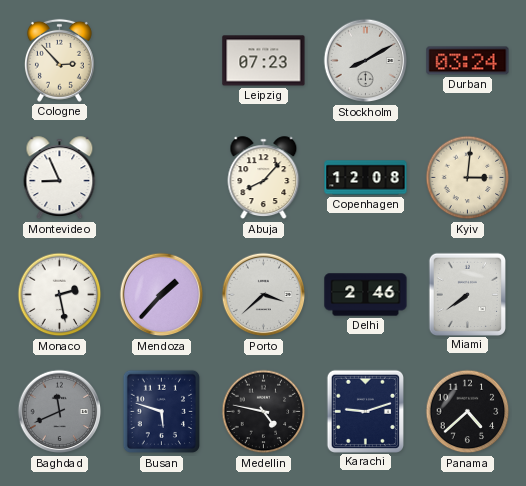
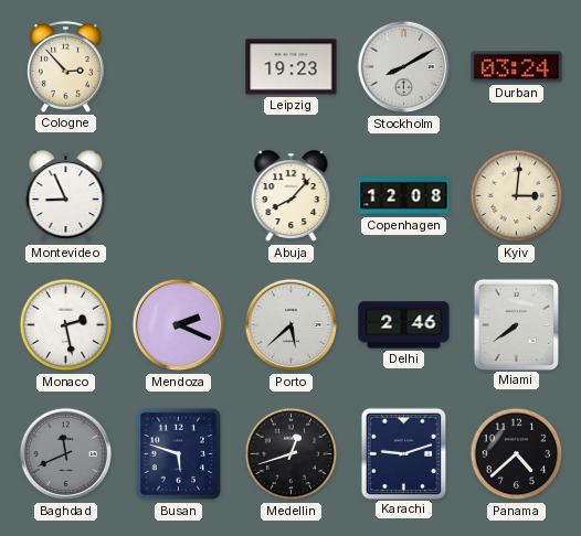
Leipzig: 07:23 -> 19:23
Mendoza: 1:37 -> 2:19
Porto: 3:38 -> 5:38
Medellin: 4:47 -> 12:42
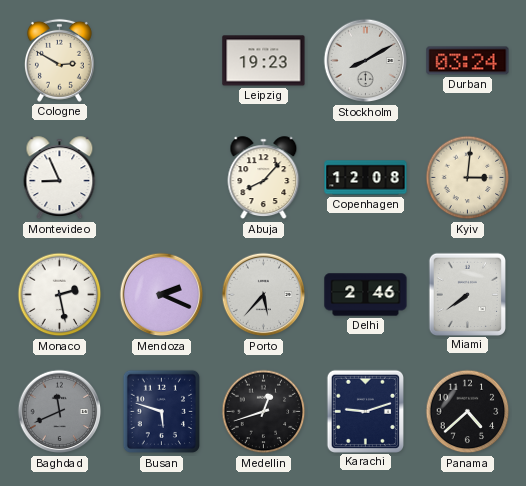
Cologne: 2:53 -> 2:50
Porto: 5:38 -> 5:37
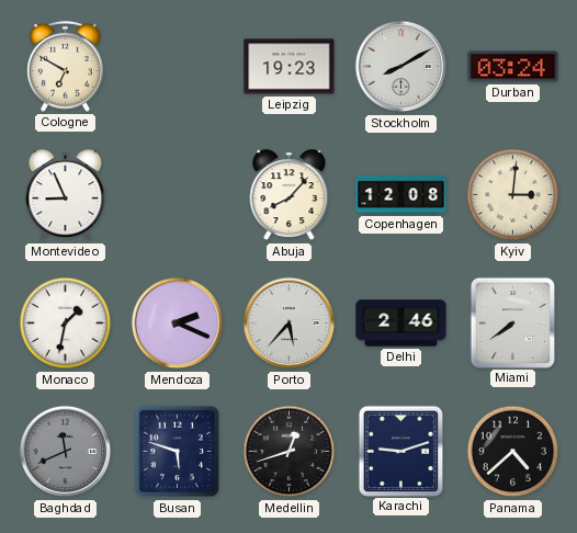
Cologne: 2:50 -> 6:50
Monaco: 2:28 -> 1:32
